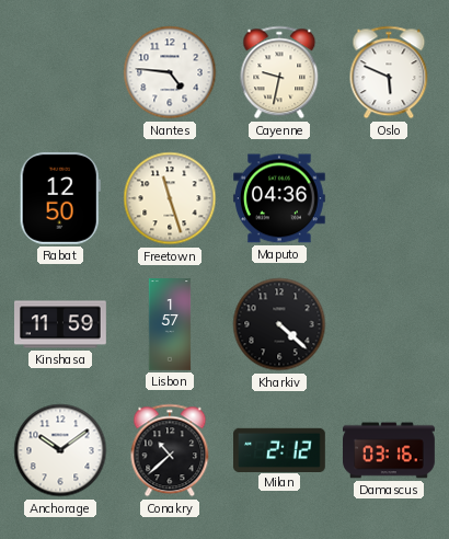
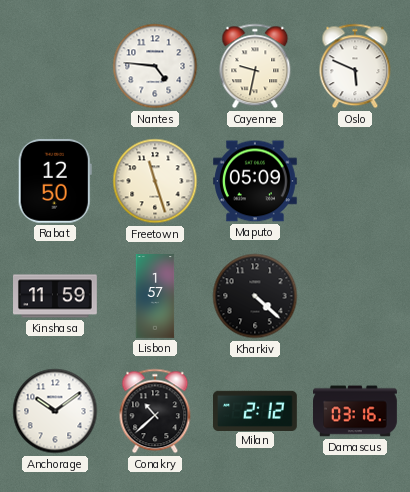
Maputo: 04:36 -> 05:09
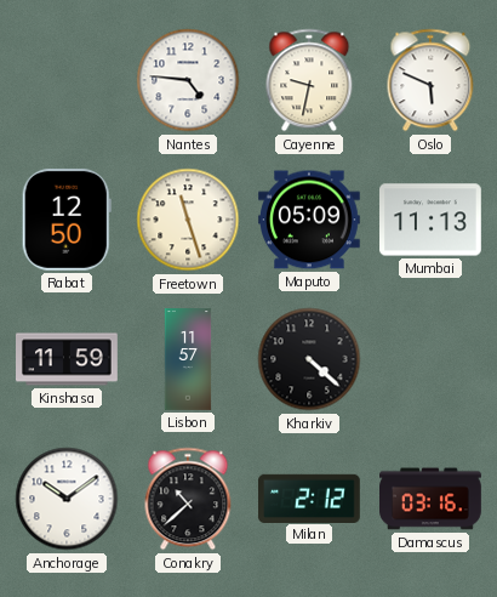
Mumbai: none -> 11:13
Lisbon: 1:57 -> 11:57
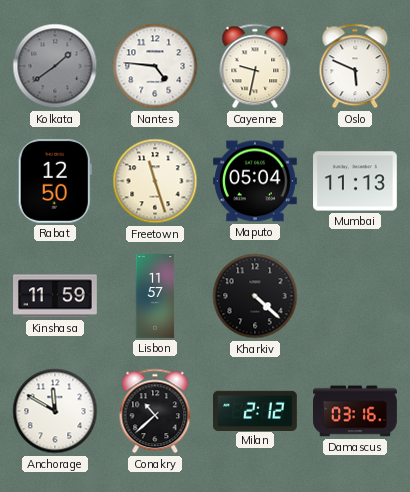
Kolkata: none -> 1:39
Maputo: 05:09 -> 05:04
Anchorage: 10:09 -> 11:50
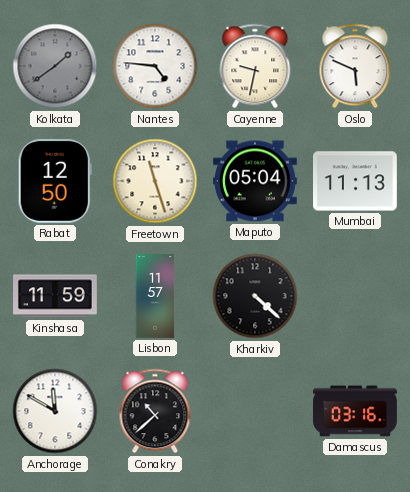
Milan: 2:12 -> none
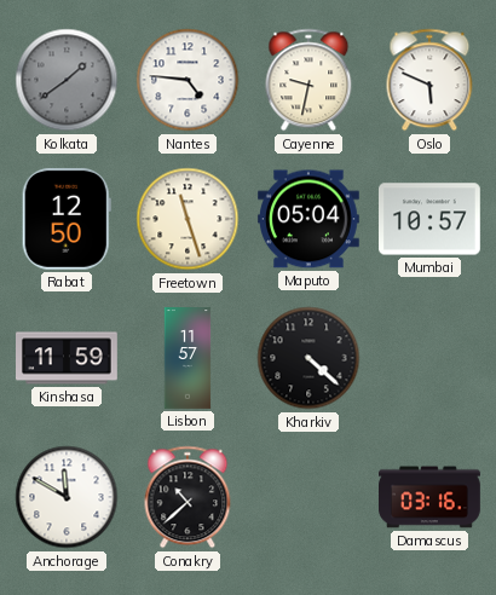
Mumbai: 11:13 -> 10:57
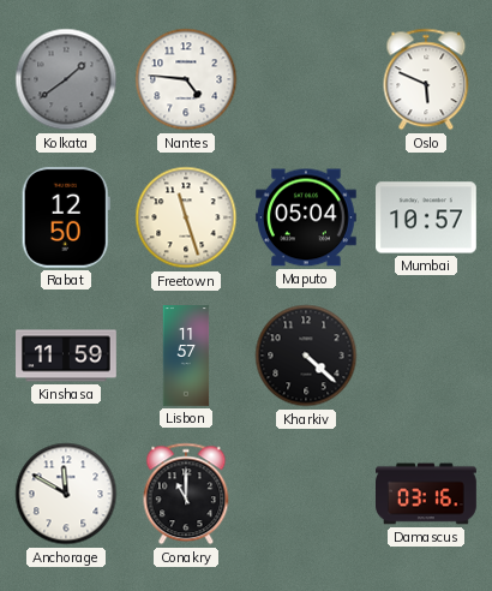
Cayenne: 9:32 -> none
Conakry: 10:38 -> 11:00
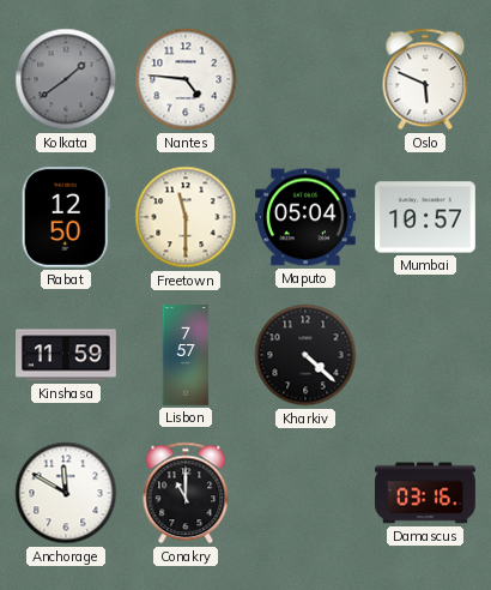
Freetown: 11:27 -> 11:30
Lisbon: 11:57 -> 7:57
